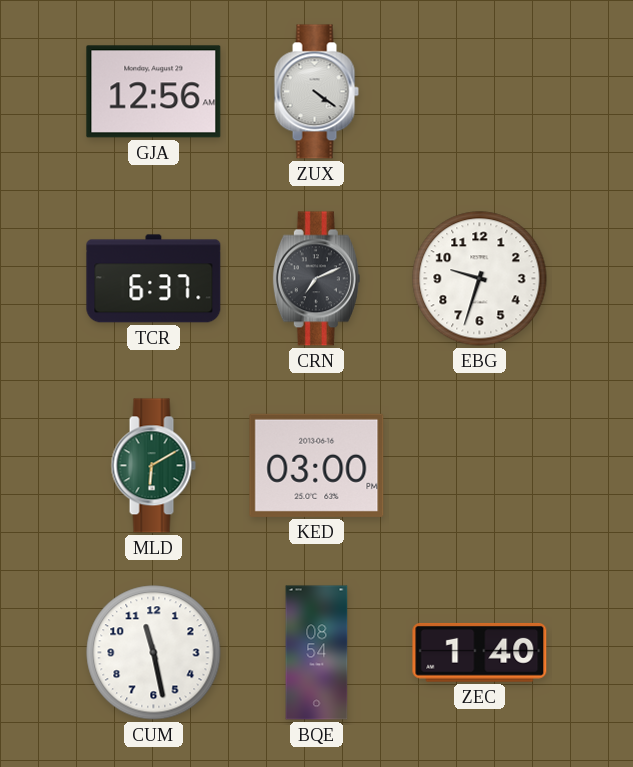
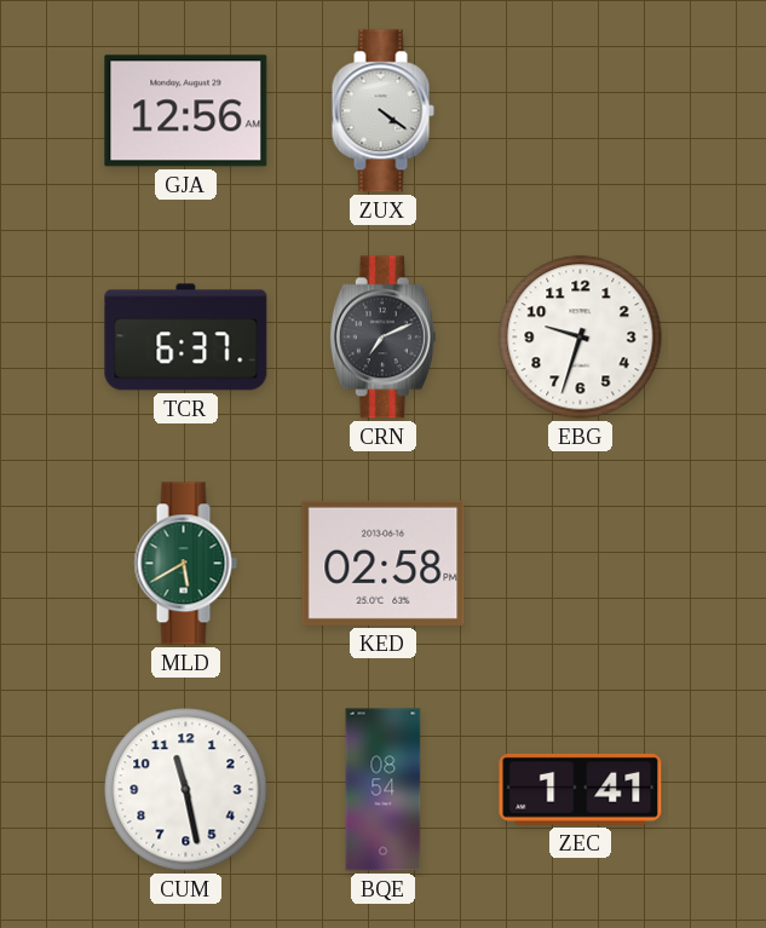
MLD: 6:10 -> 5:40
KED: 03:00 -> 02:58
ZEC: 1:40 -> 1:41
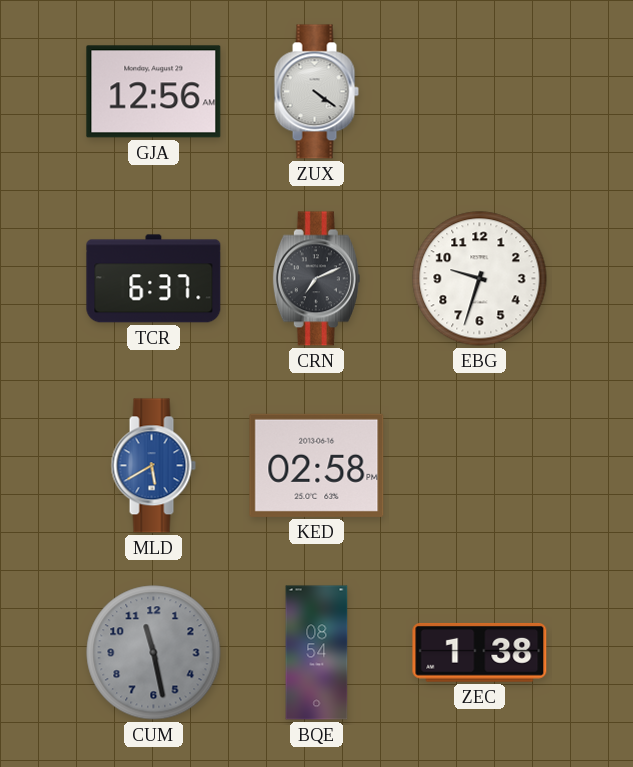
MLD dial: green -> blue
CUM dial: white -> grey
ZEC: 1:41 -> 1:38
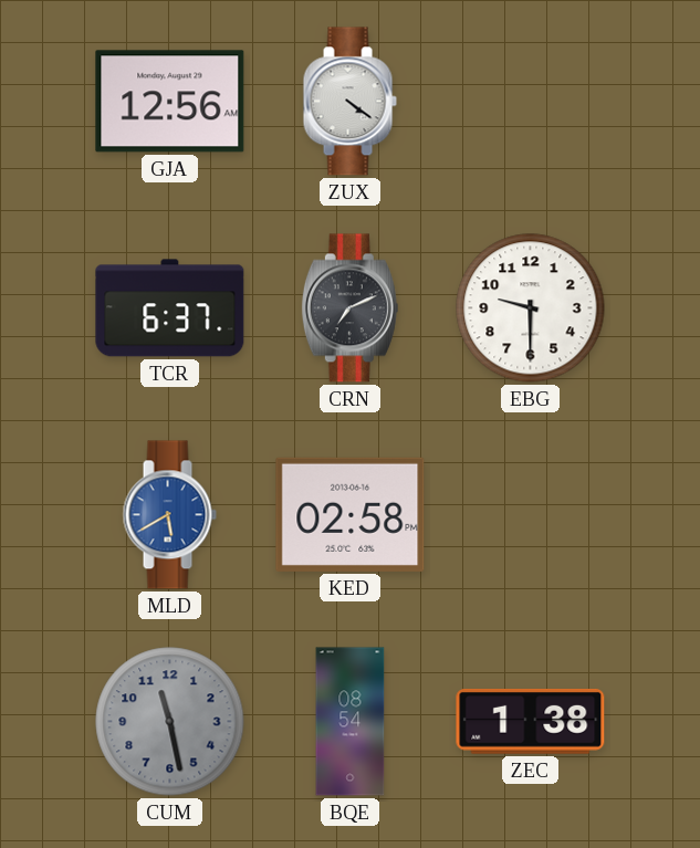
EBG: 9:33 -> 9:30
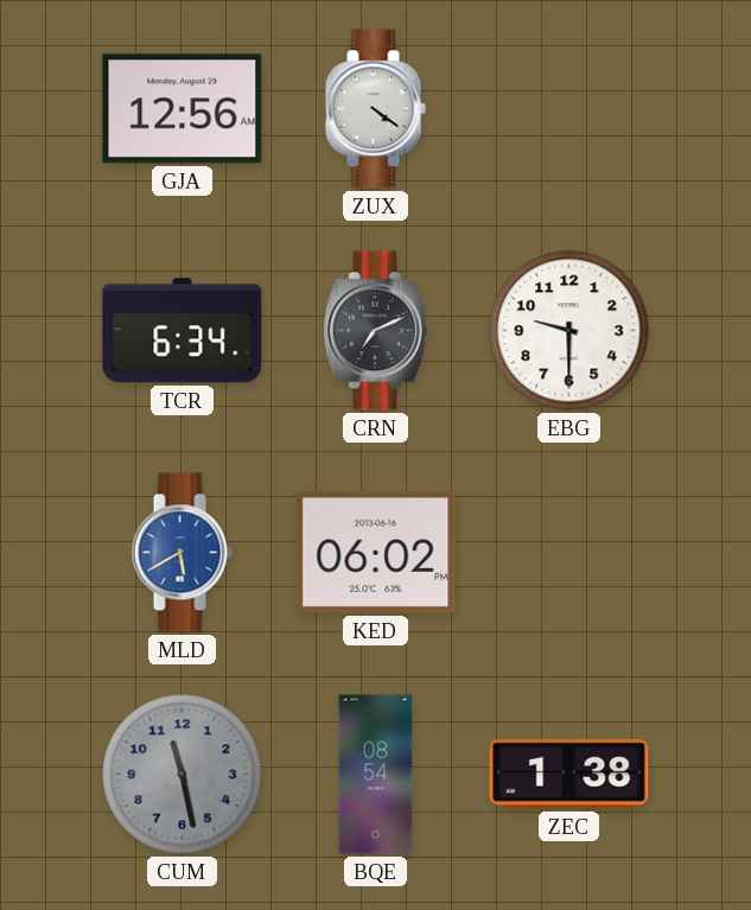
TCR: 6:37 -> 6:34
KED: 02:58 -> 06:02
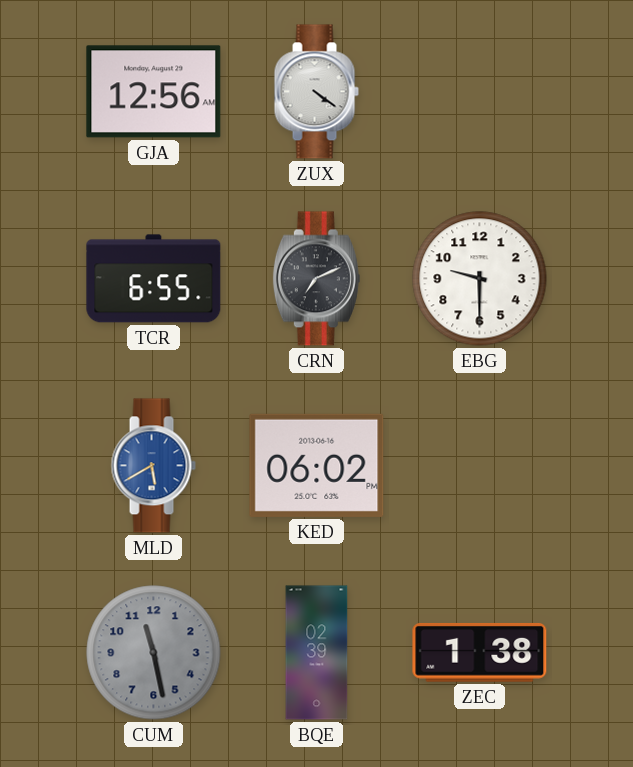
TCR: 6:34 -> 6:55
BQE: 08:54 -> 02:39
